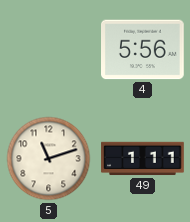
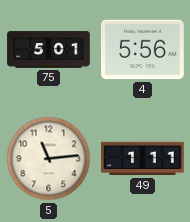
75: none -> 5:01
5: 11:12 -> 11:14
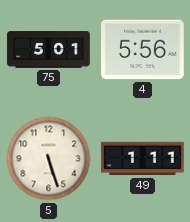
5: 11:14 -> 5:27
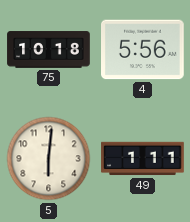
75: 5:01 -> 10:18
5: 5:27 -> 6:01
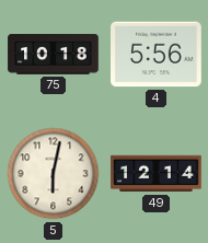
5: 6:01 -> 6:02
49: 1:11 -> 12:14
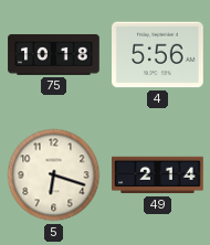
5: 6:02 -> 6:18
49: 12:14 -> 2:14
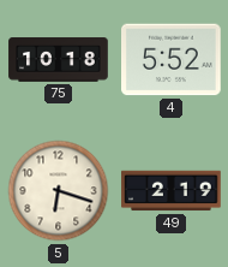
4: 5:56 -> 5:52
49: 2:14 -> 2:19
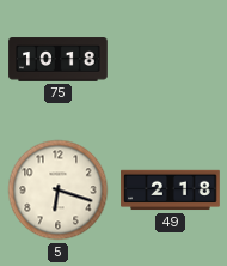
4: 5:52 -> none
49: 2:19 -> 2:18
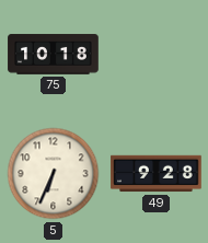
5: 6:18 -> 6:34
49: 2:18 -> 9:28
